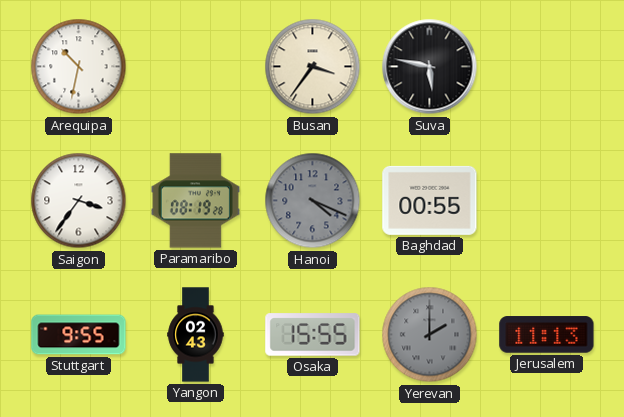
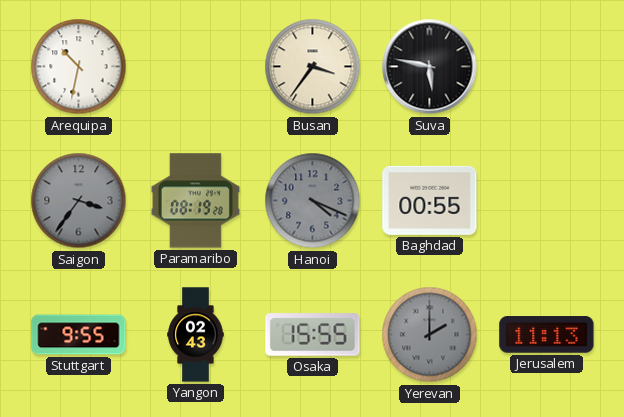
Saigon dial: white -> grey
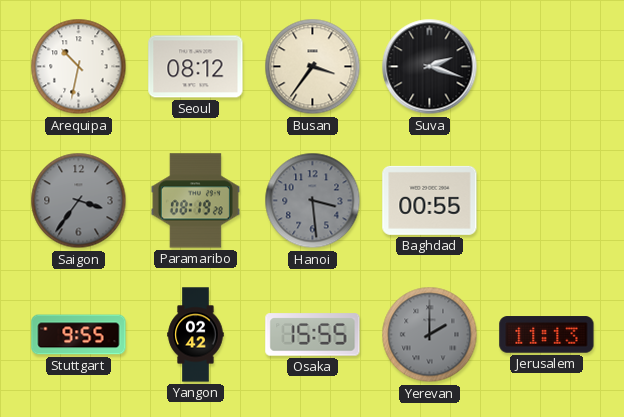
Seoul: none -> 08:12
Suva: 5:47 -> 2:18
Hanoi: 4:19 -> 3:29
Yangon: 02:43 -> 02:42
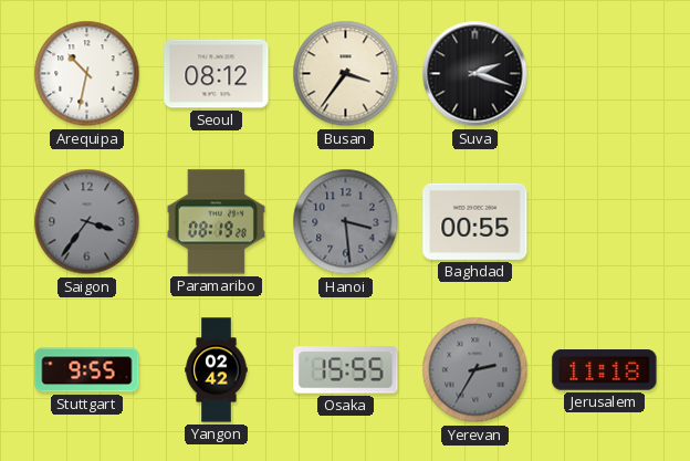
Yerevan: 2:00 -> 2:35
Jerusalem: 11:13 -> 11:18
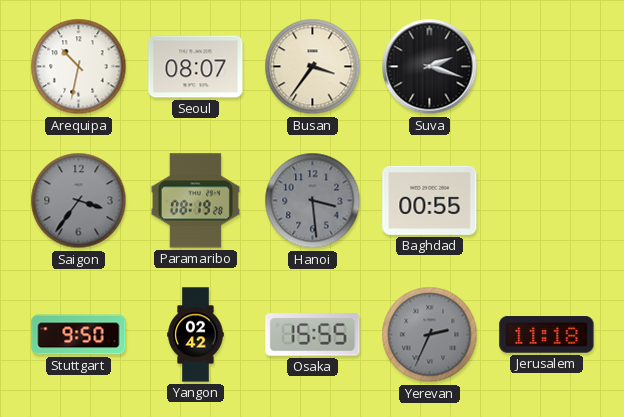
Seoul: 08:12 -> 08:07
Stuttgart: 9:55 -> 9:50
Yerevan: 2:35 -> 2:34
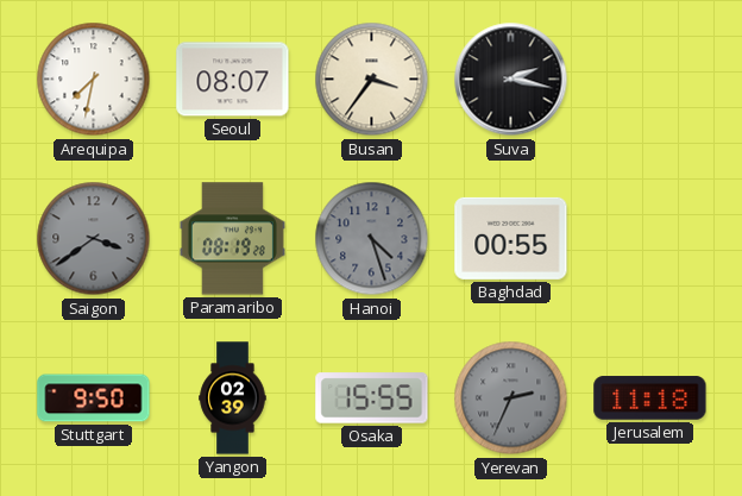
Arequipa: 10:32 -> 7:32
Suva: 2:18 -> 2:17
Saigon: 3:36 -> 3:39
Hanoi: 3:29 -> 4:27
Yangon: 02:42 -> 02:39
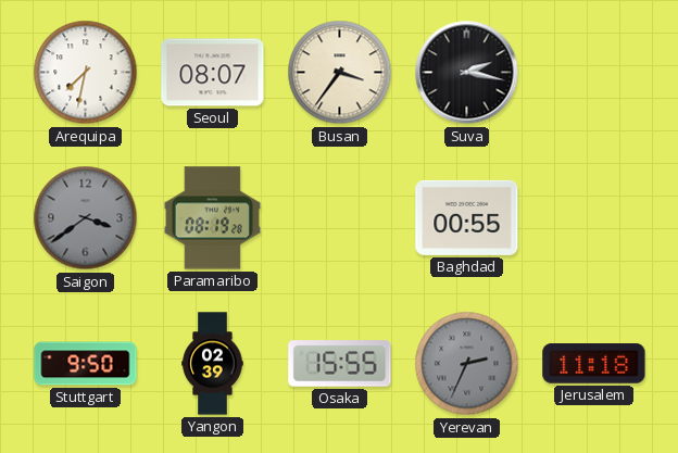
Hanoi: 4:27 -> none
